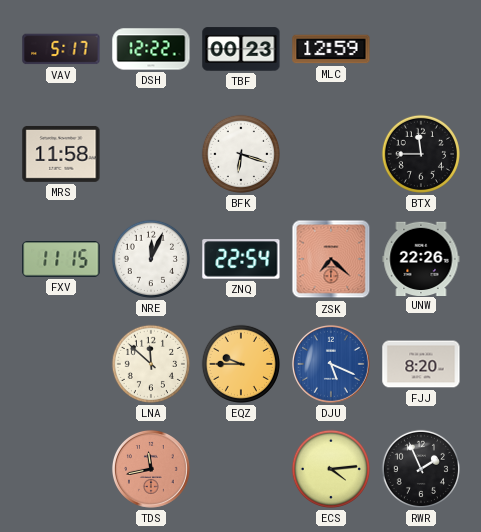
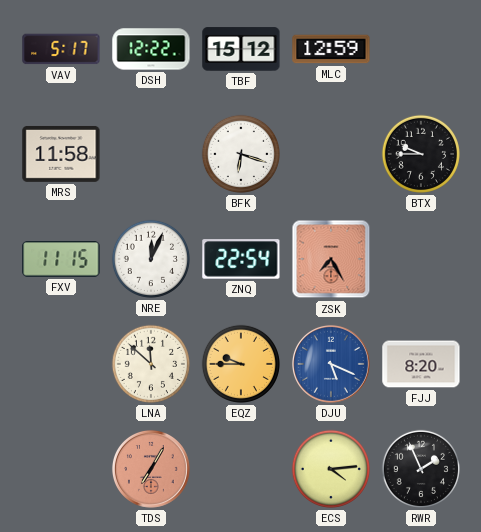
TBF: 00:23 -> 15:12
BTX: 11:45 -> 9:45
ZSK: 7:22 -> 7:25
UNW: 22:26 -> none
TDS: 11:43 -> 7:05
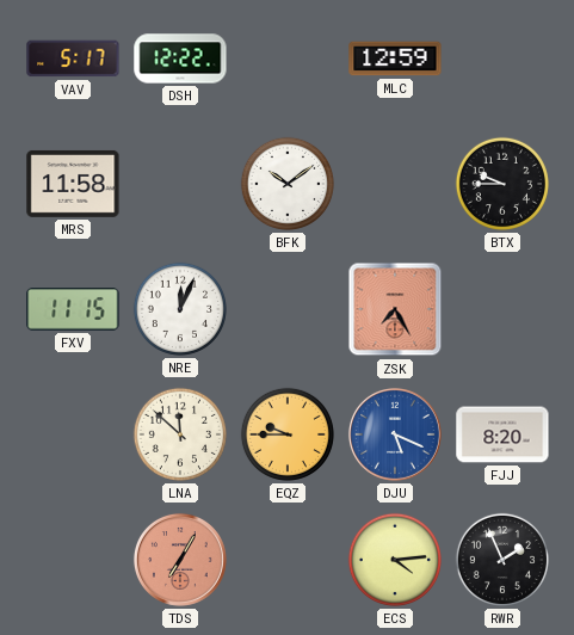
TBF: 15:12 -> none
BFK: 6:18 -> 10:09
ZNQ: 22:54 -> none
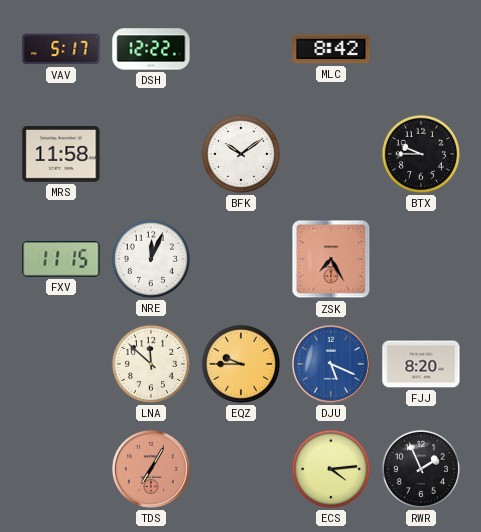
MLC: 12:59 -> 8:42
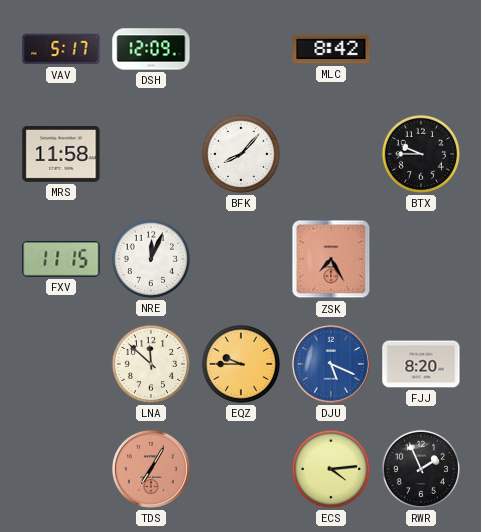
DSH: 12:22 -> 12:09
BFK: 10:09 -> 8:07
